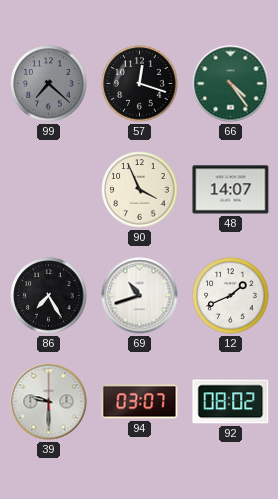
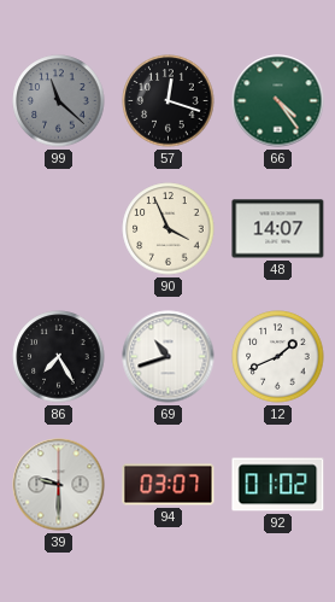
99: 7:22 -> 11:22
92: 08:02 -> 01:02
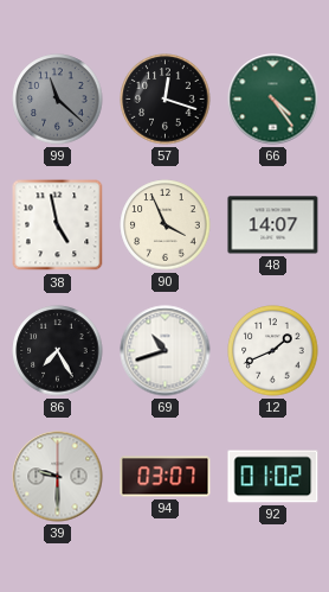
38: none -> 4:58
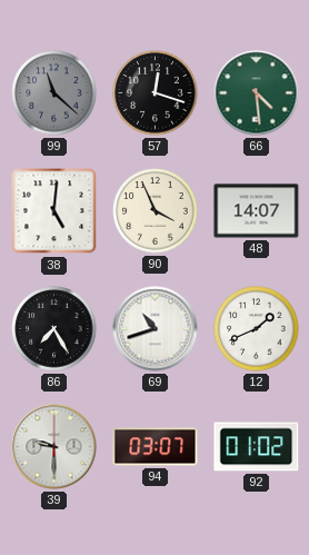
66: 4:24 -> 4:29
38: 4:58 -> 5:01
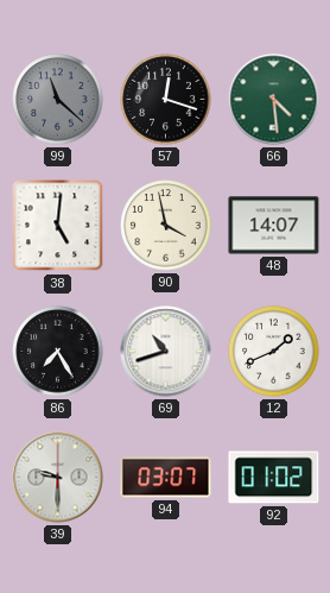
90: 3:56 -> 3:58
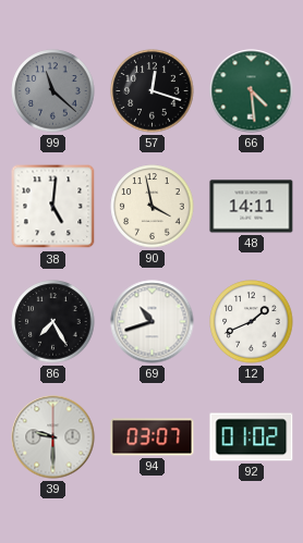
48: 14:07 -> 14:11
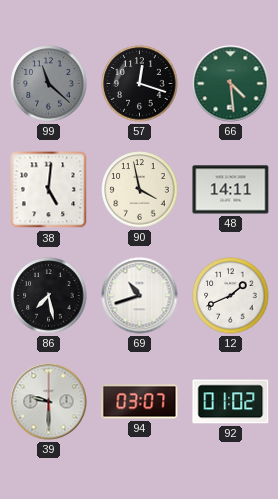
86: 7:25 -> 7:28
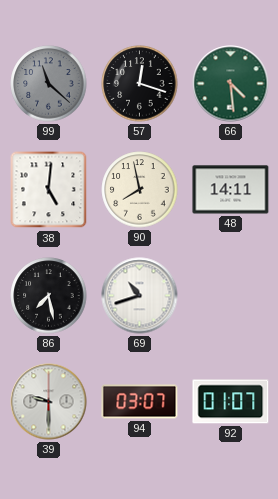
90: 3:58 -> 7:58
12: 1:41 -> none
92: 01:02 -> 01:07
